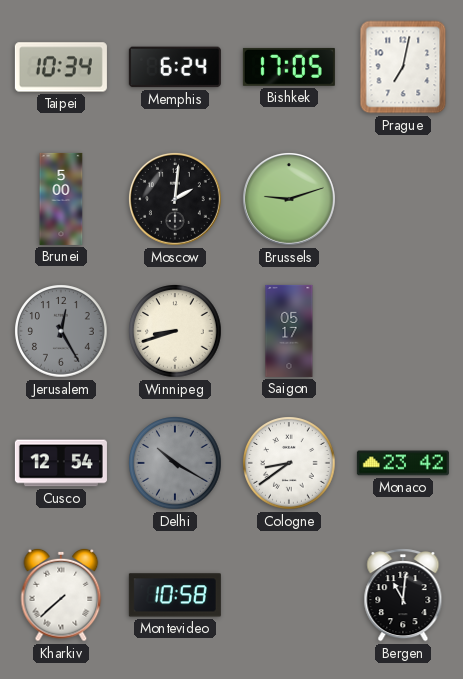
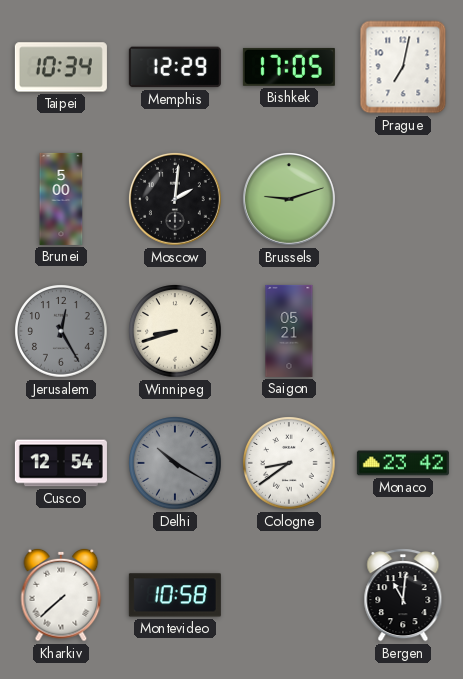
Memphis: 6:24 -> 12:29
Saigon: 05:17 -> 05:21
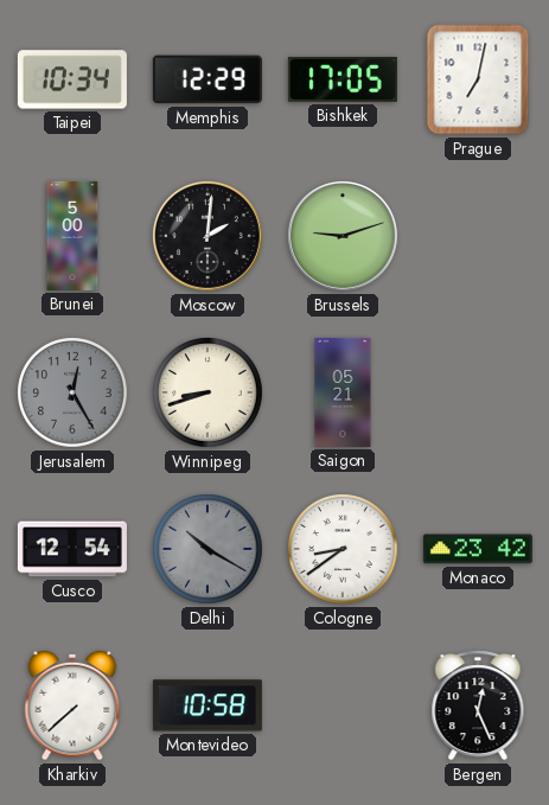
Bergen: 11:01 -> 12:26
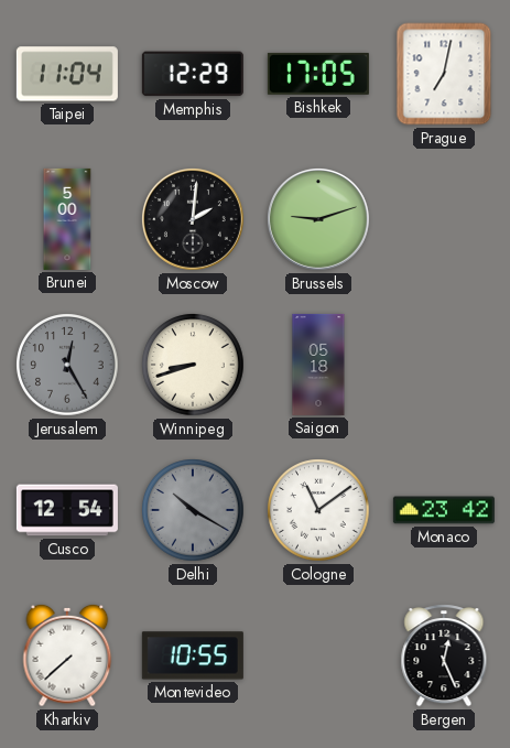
Taipei: 10:34 -> 11:04
Saigon: 05:21 -> 05:18
Cologne: 8:39 -> 11:09
Montevideo: 10:58 -> 10:55
